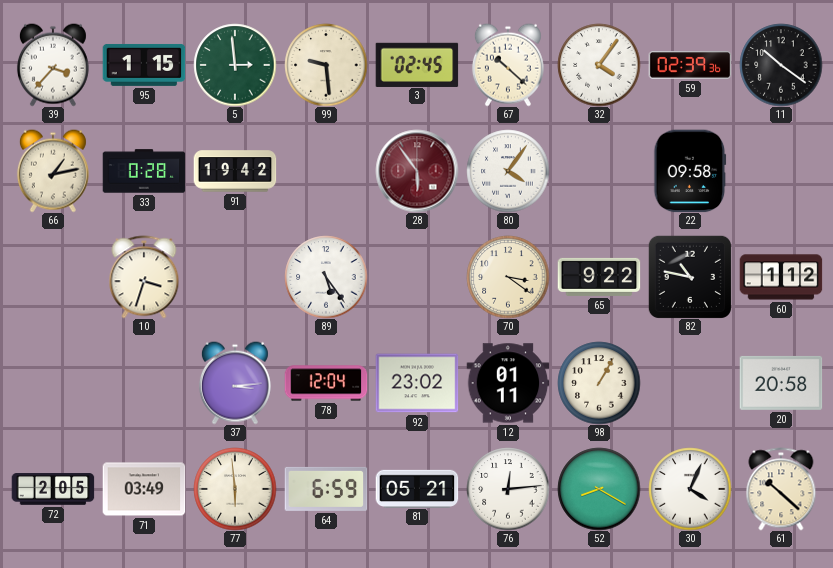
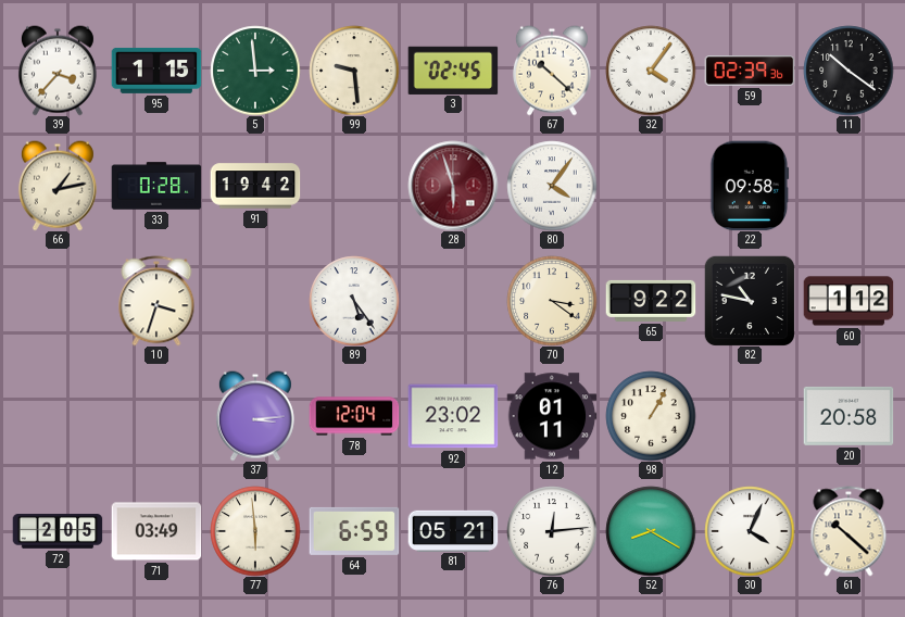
28: 5:54 -> 5:57
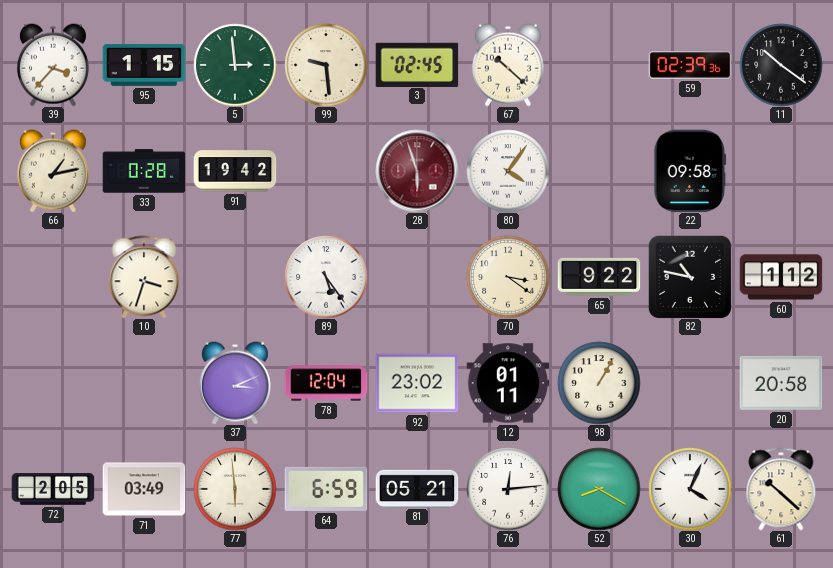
32: 4:06 -> none
37: 3:14 -> 3:11
